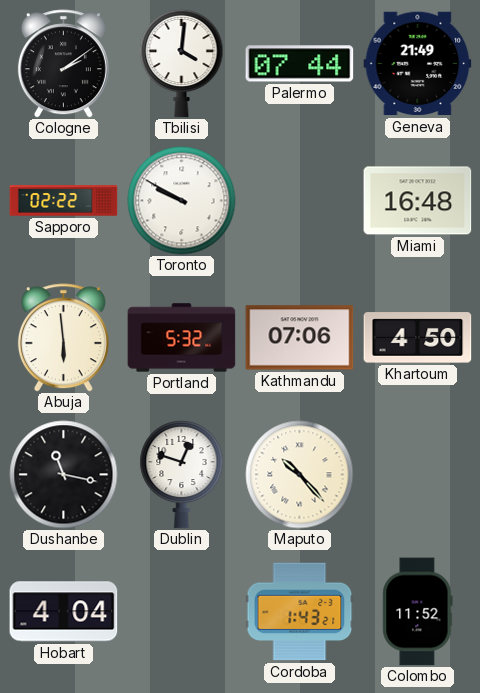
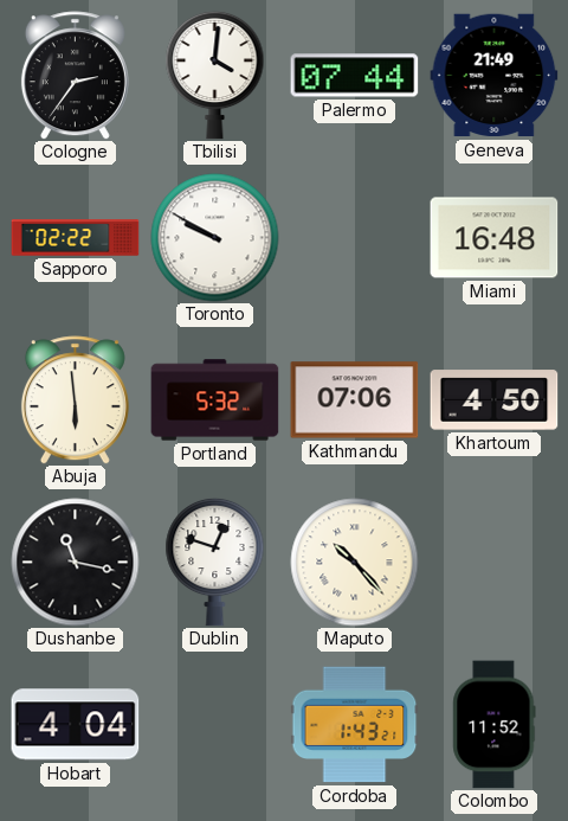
Cologne: 2:09 -> 2:36
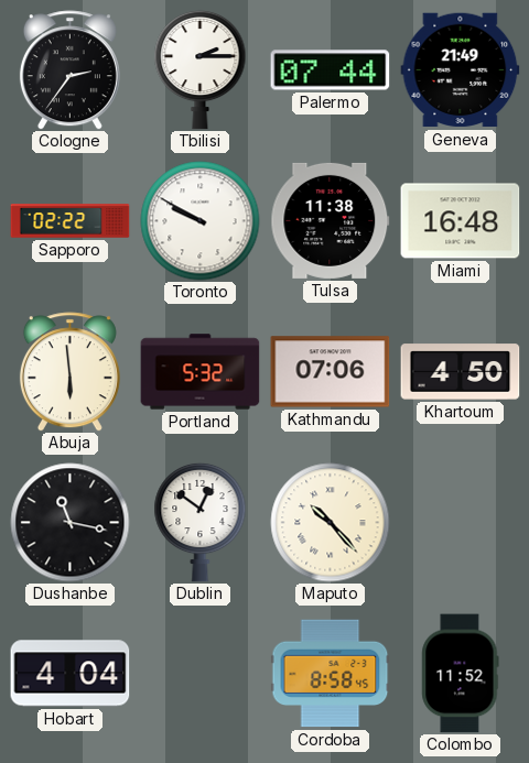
Tbilisi: 4:01 -> 2:15
Tulsa: none -> 11:38
Dublin: 12:48 -> 12:51
Cordoba: 1:43 -> 8:58
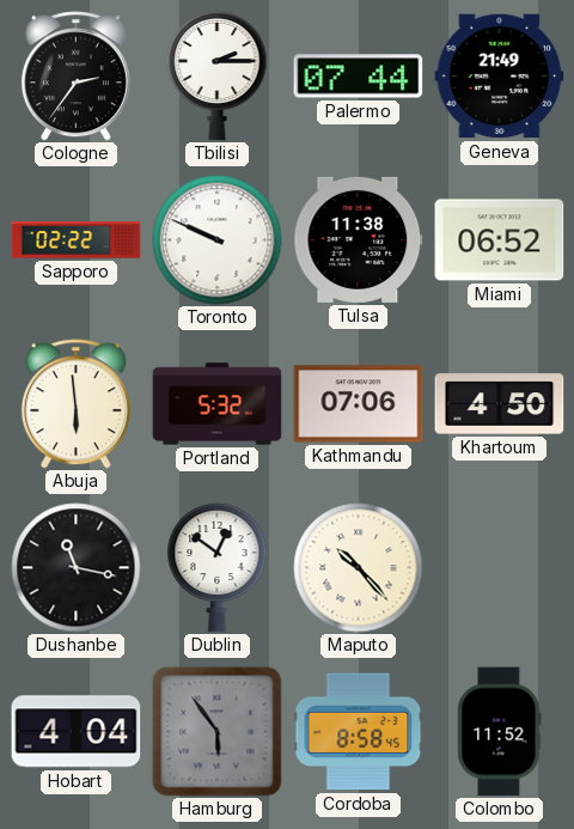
Toronto: 9:50 -> 9:49
Miami: 16:48 -> 06:52
Hamburg: none -> 5:54
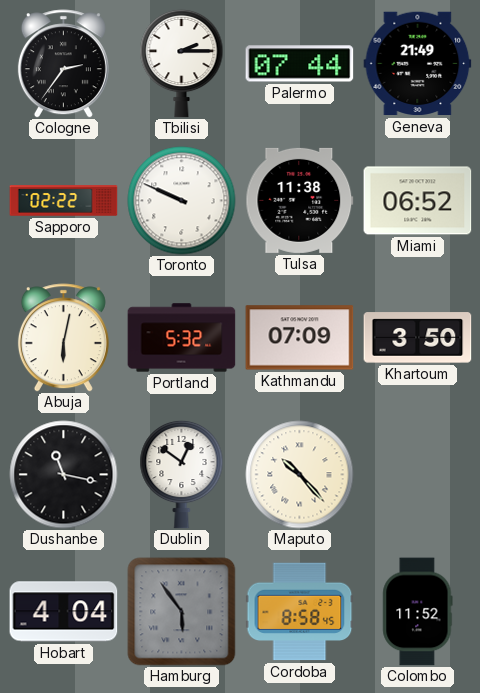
Abuja: 5:59 -> 6:02
Kathmandu: 07:06 -> 07:09
Khartoum: 4:50 -> 3:50
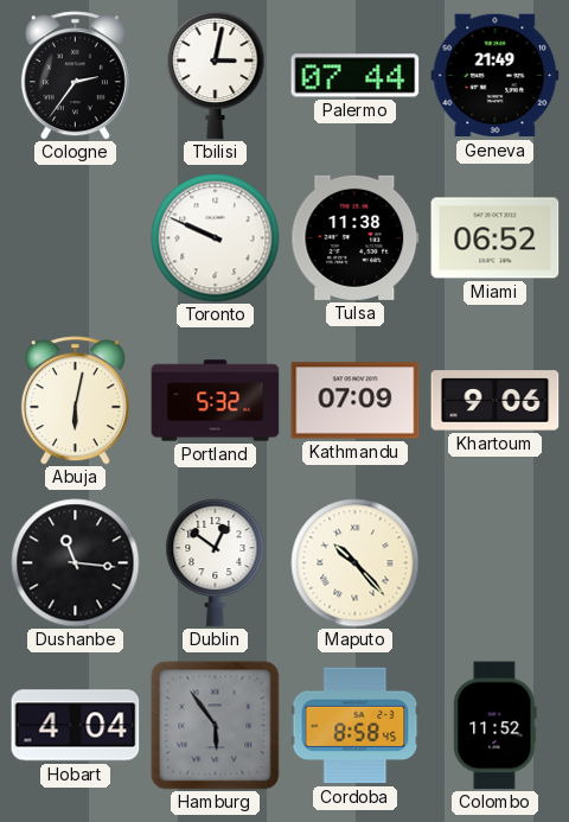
Tbilisi: 2:15 -> 3:02
Sapporo: 02:22 -> none
Khartoum: 3:50 -> 9:06
Dushanbe: 11:17 -> 11:16
